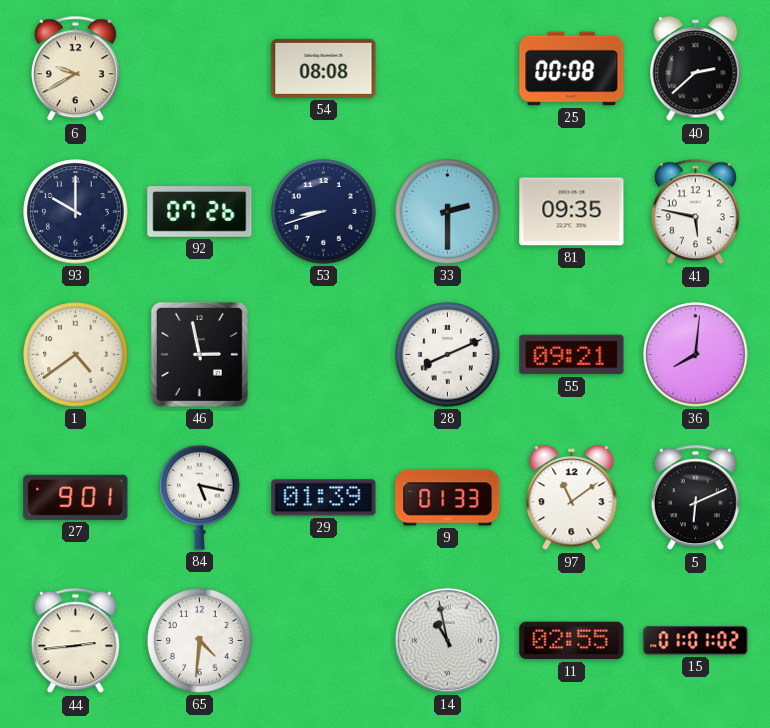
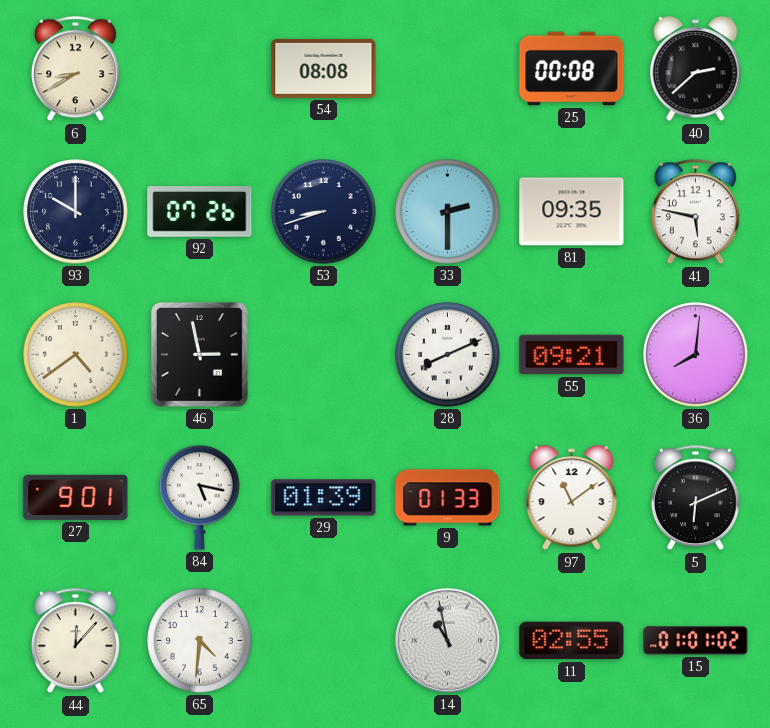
6: 9:40 -> 8:40
44: 2:44 -> 12:07
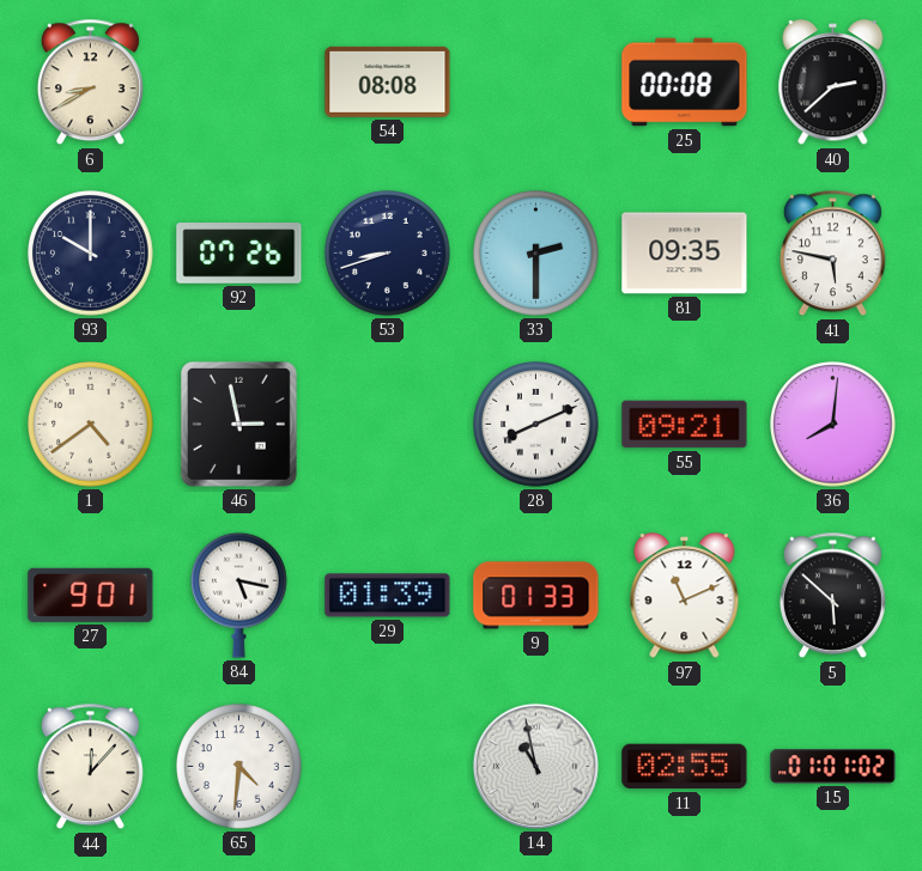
97: 11:09 -> 11:11
5: 6:11 -> 5:52
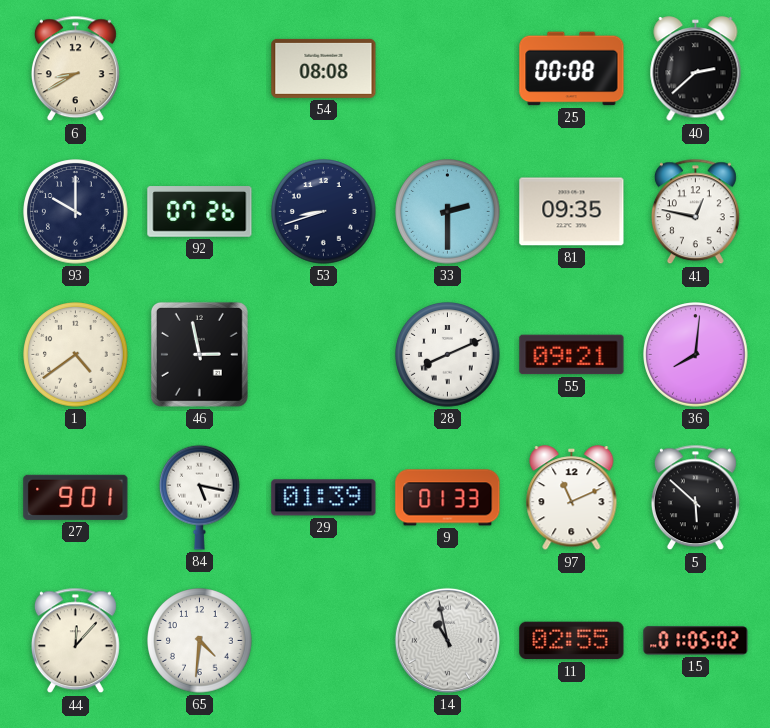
41: 5:47 -> 12:47
15: 01:01 -> 01:05
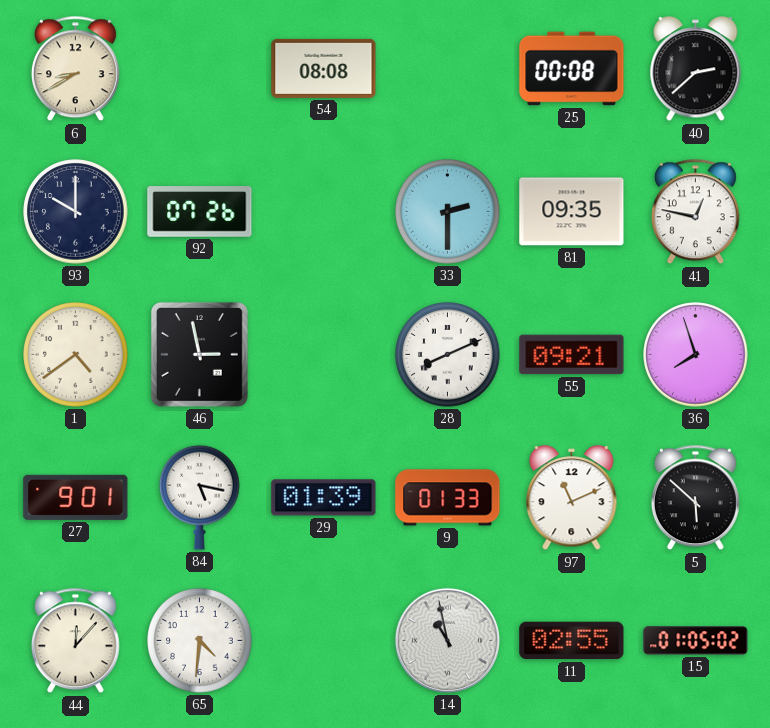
53: 8:42 -> none
36: 8:01 -> 7:57
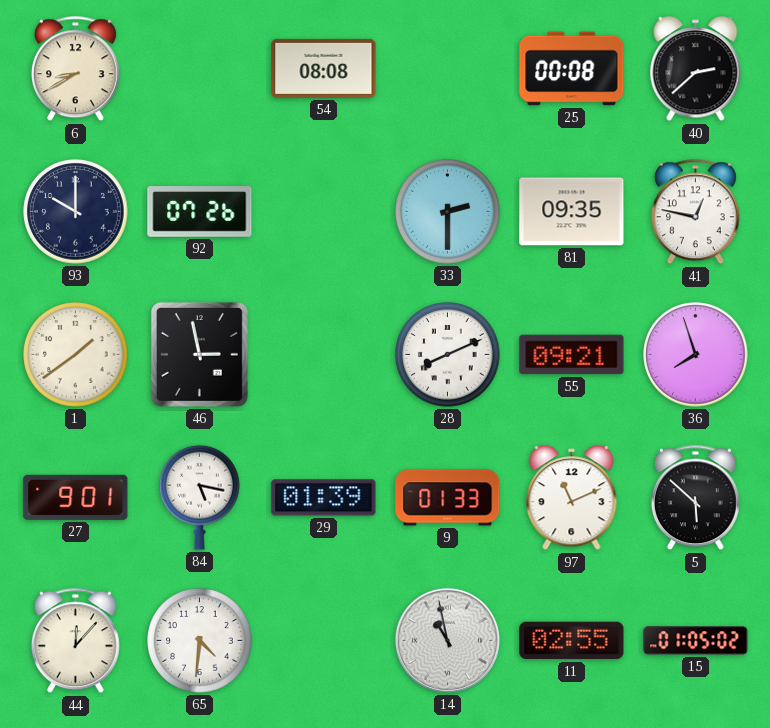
1: 4:39 -> 1:39
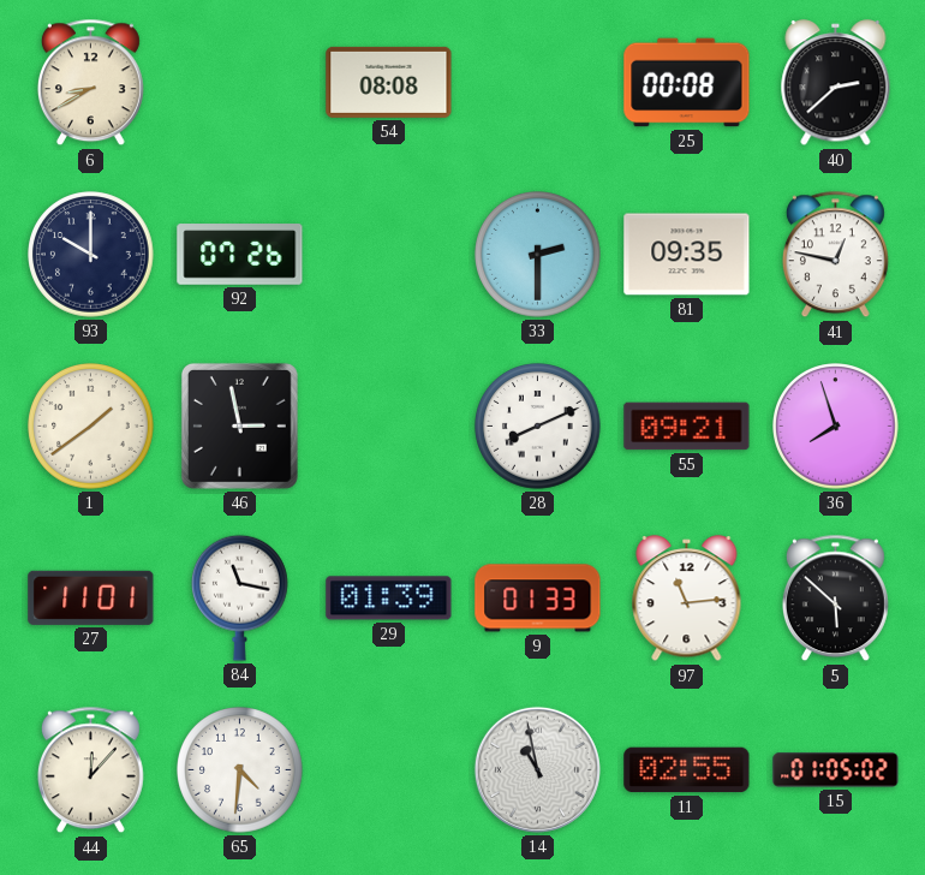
27: 9:01 -> 11:01
84: 5:17 -> 11:17
97: 11:11 -> 11:14
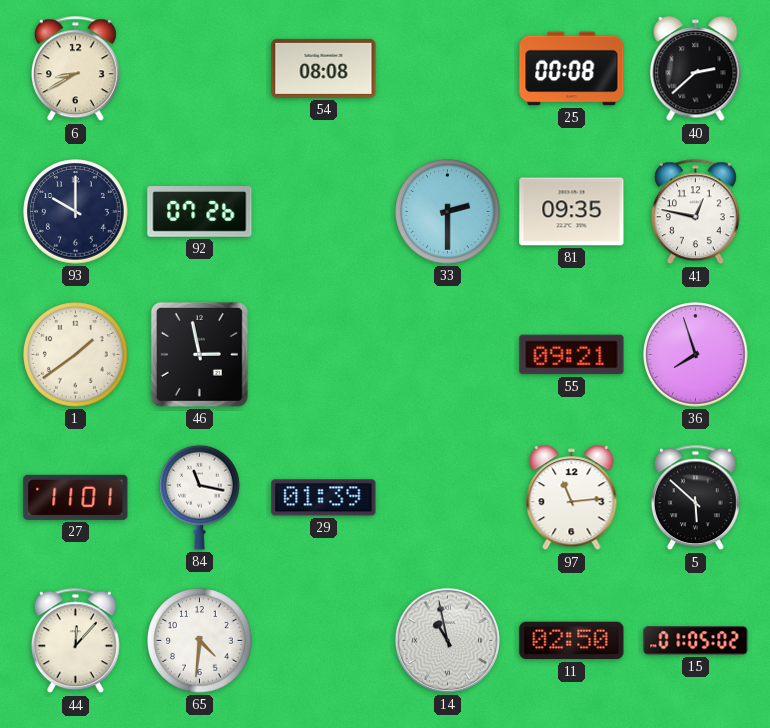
28: 8:11 -> none
9: 01:33 -> none
11: 02:55 -> 02:50
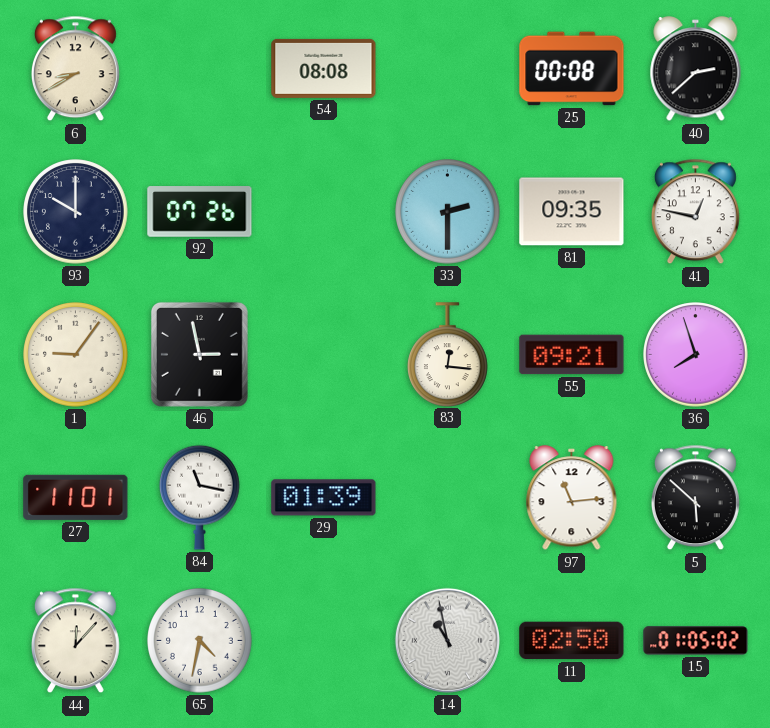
1: 1:39 -> 9:06
83: none -> 12:16
65: 4:31 -> 4:32
